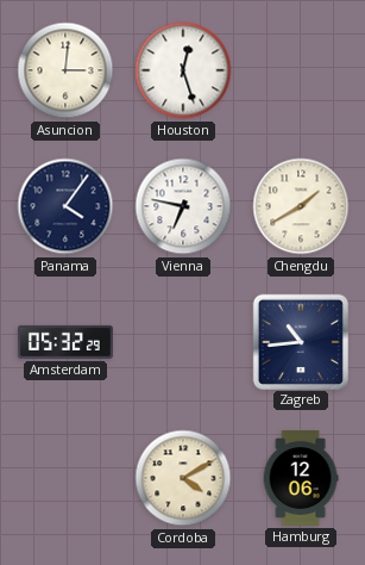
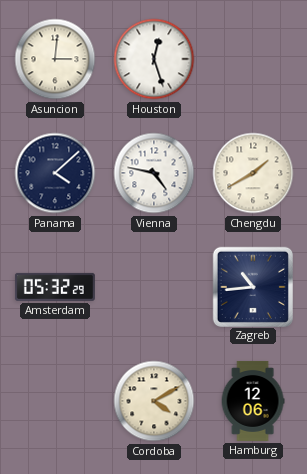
Panama: 4:06 -> 4:08
Vienna: 6:47 -> 4:47
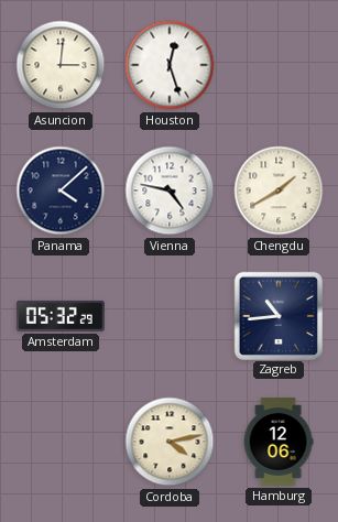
Cordoba: 4:10 -> 4:13
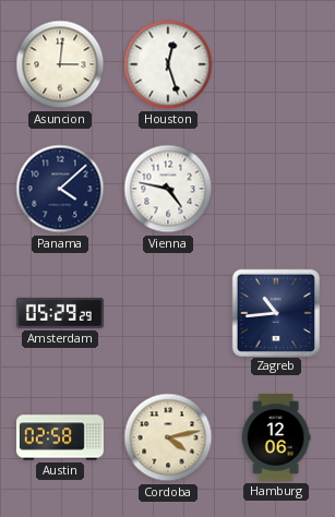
Chengdu: 1:40 -> none
Amsterdam: 05:32 -> 05:29
Austin: none -> 02:58
